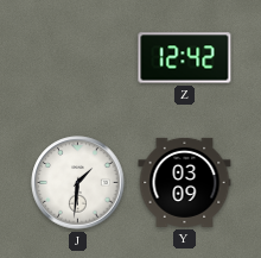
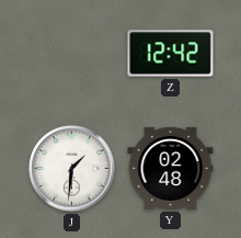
Y: 03:09 -> 02:48
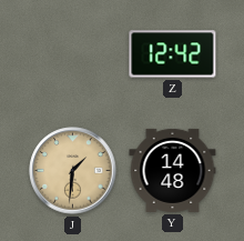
J dial: white -> champagne
Y: 02:48 -> 14:48
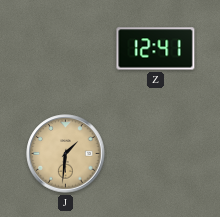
Z: 12:42 -> 12:41
Y: 14:48 -> none
